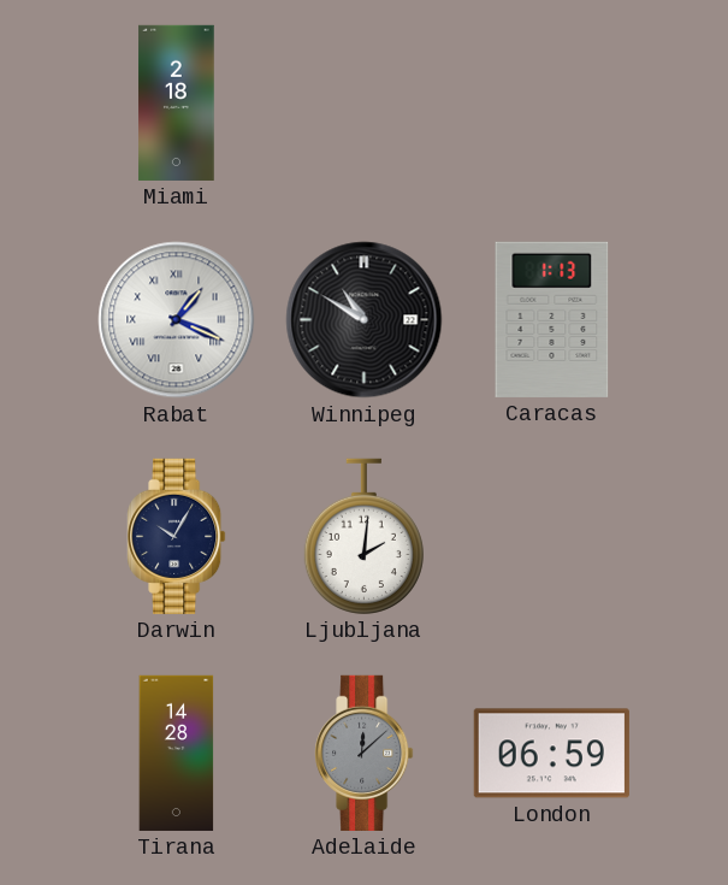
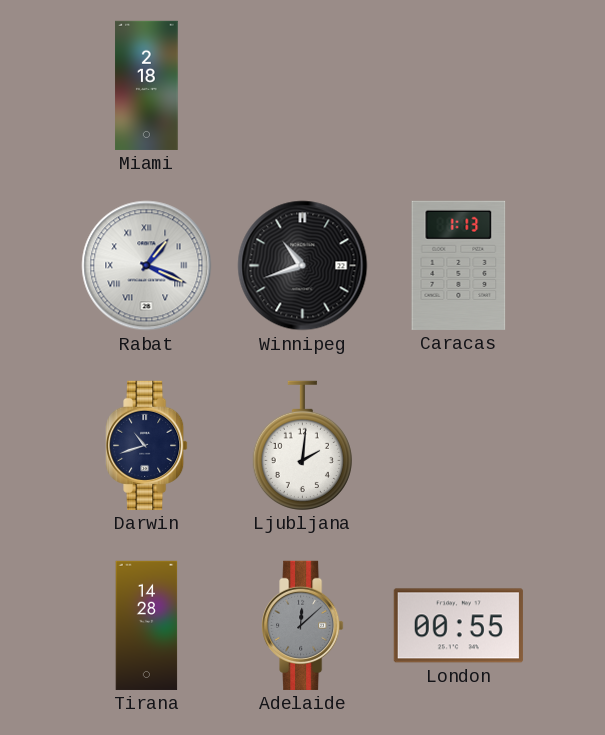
Winnipeg: 10:50 -> 10:42
Darwin: 10:05 -> 10:42
London: 06:59 -> 00:55
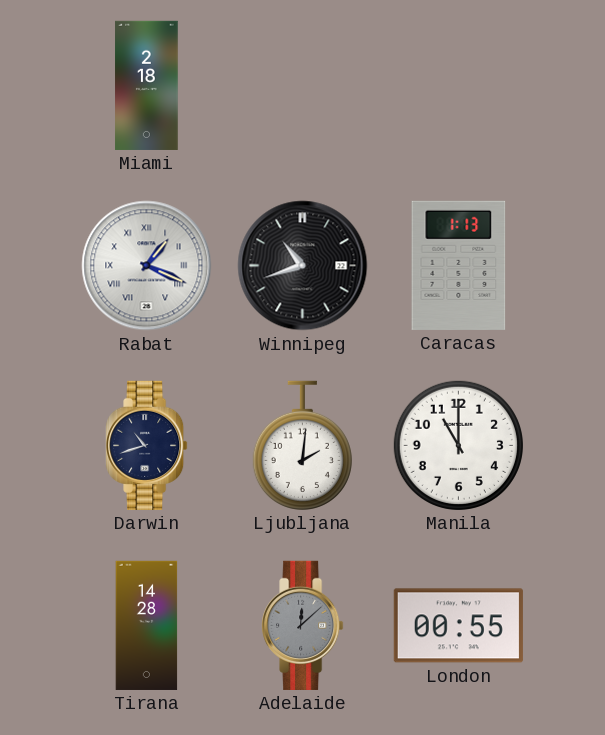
Manila: none -> 11:00
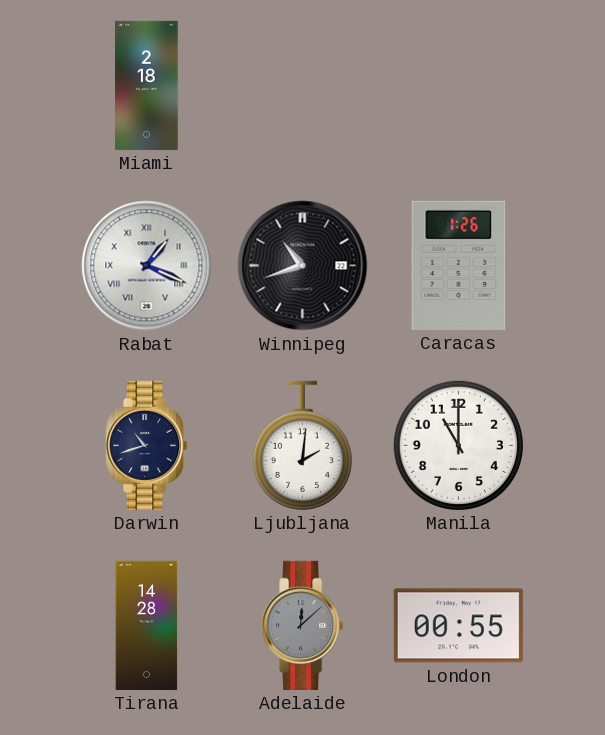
Caracas: 1:13 -> 1:26
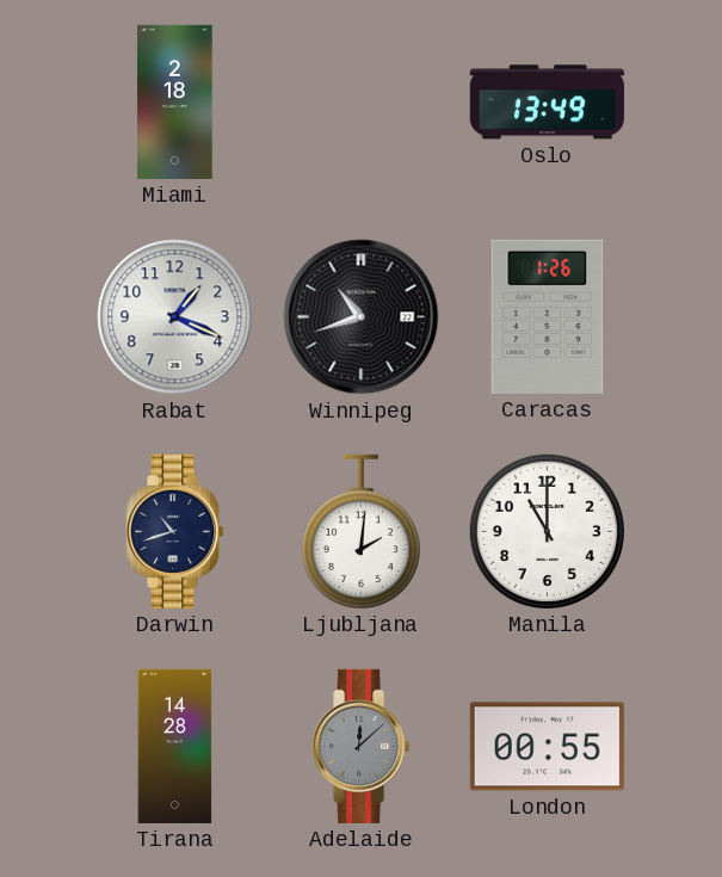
Oslo: none -> 13:49
Rabat numerals: Roman -> Arabic
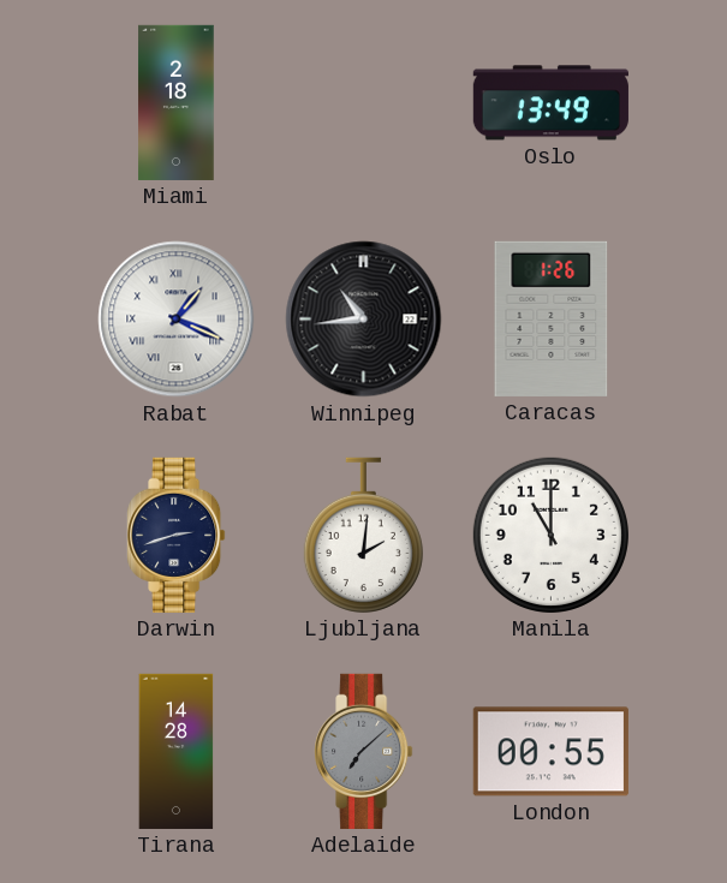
Rabat numerals: Arabic -> Roman
Winnipeg: 10:42 -> 10:44
Darwin: 10:42 -> 2:42
Adelaide: 12:08 -> 7:08
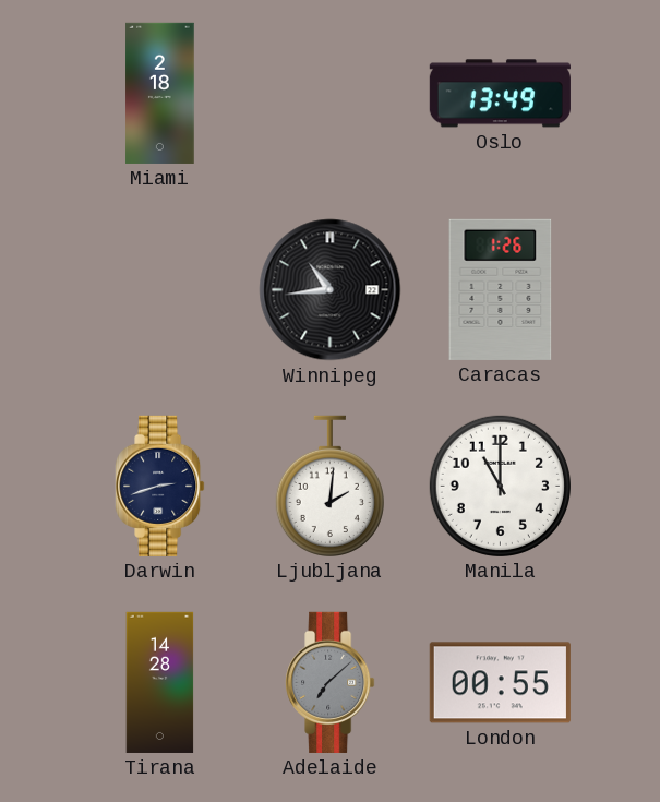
Rabat: 1:19 -> none
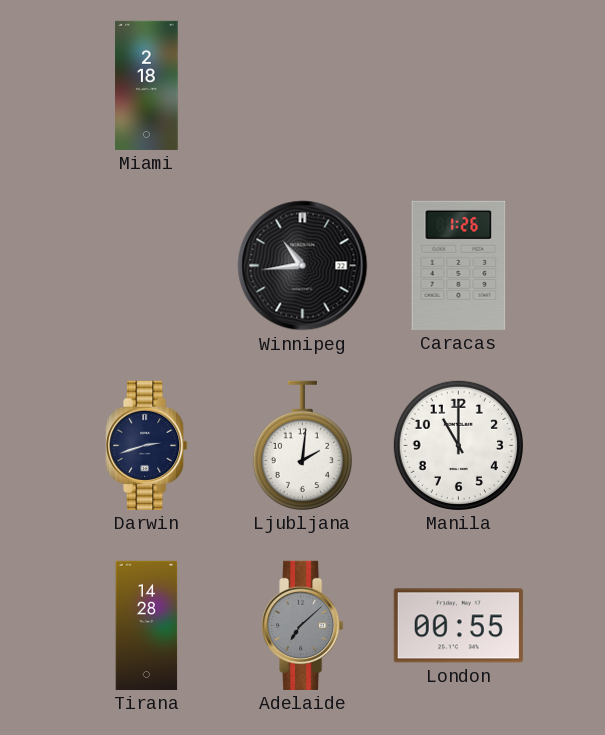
Oslo: 13:49 -> none
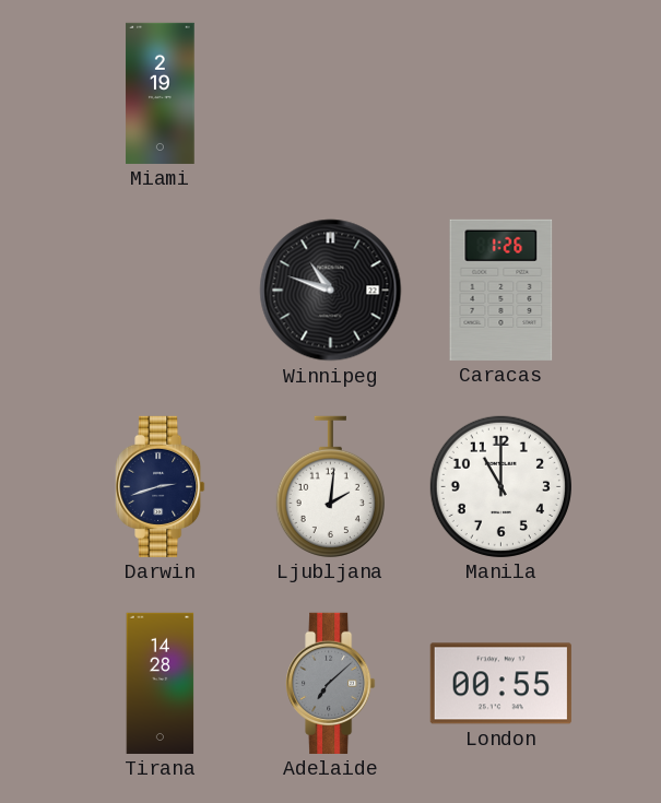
Miami: 2:18 -> 2:19
Winnipeg: 10:44 -> 10:48
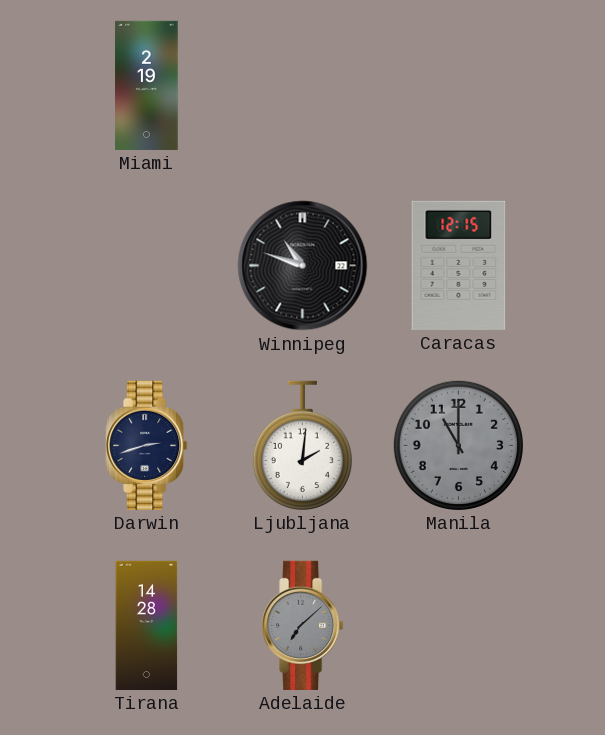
Caracas: 1:26 -> 12:15
Manila dial: white -> grey
London: 00:55 -> none
